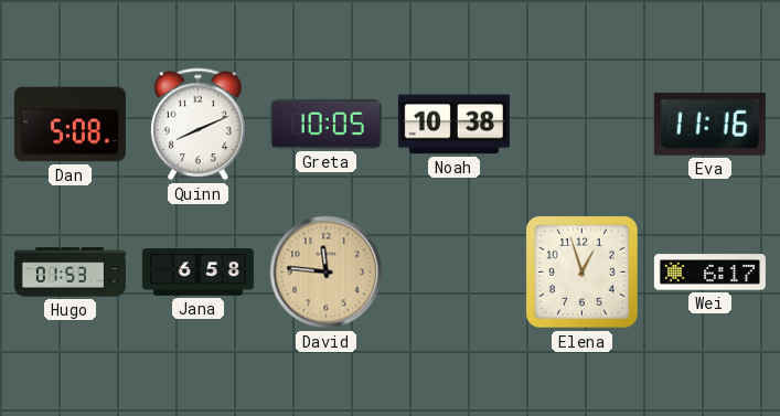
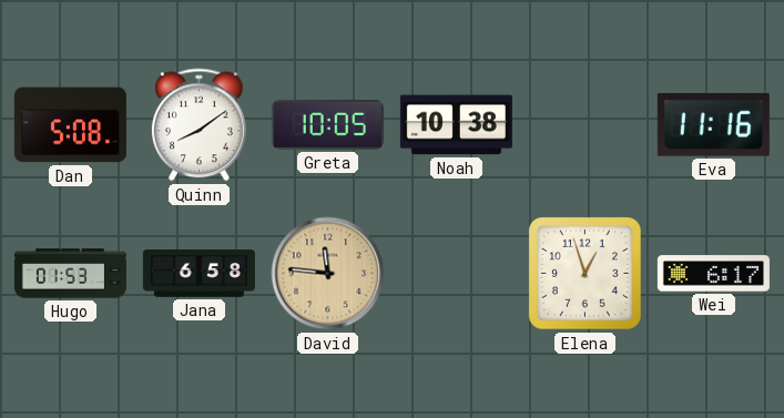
Quinn: 8:11 -> 8:09
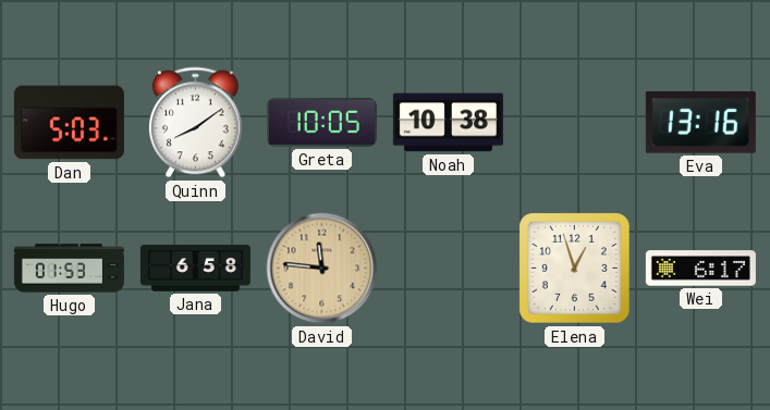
Dan: 5:08 -> 5:03
Eva: 11:16 -> 13:16
